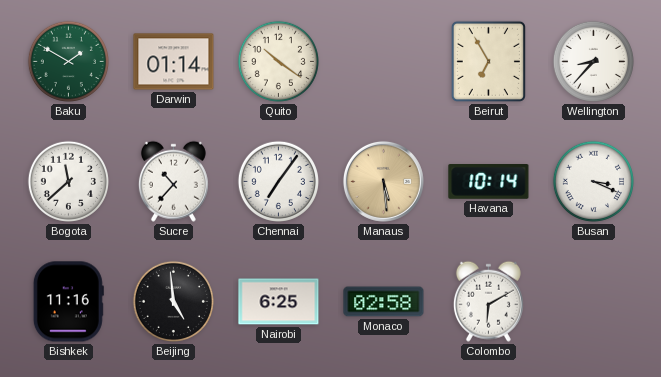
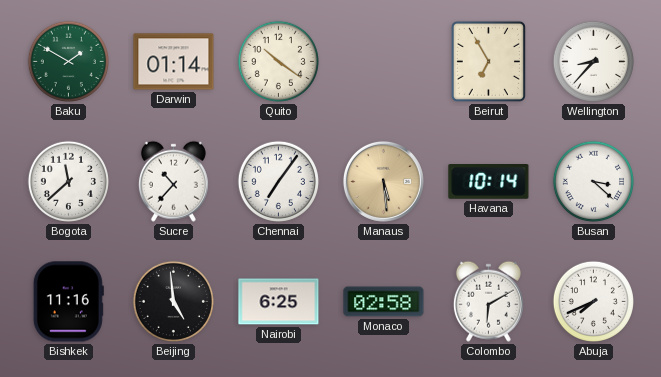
Busan: 3:19 -> 3:22
Abuja: none -> 7:41
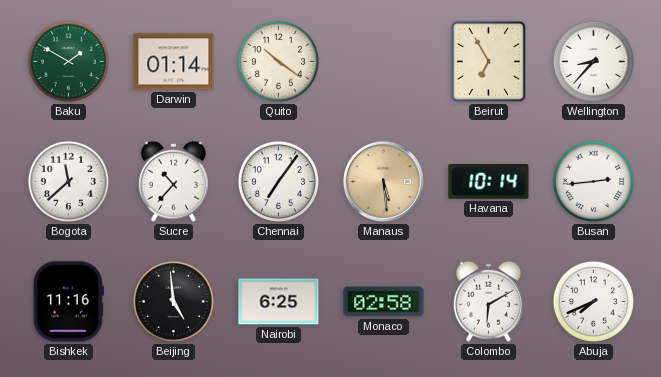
Busan: 3:22 -> 2:44
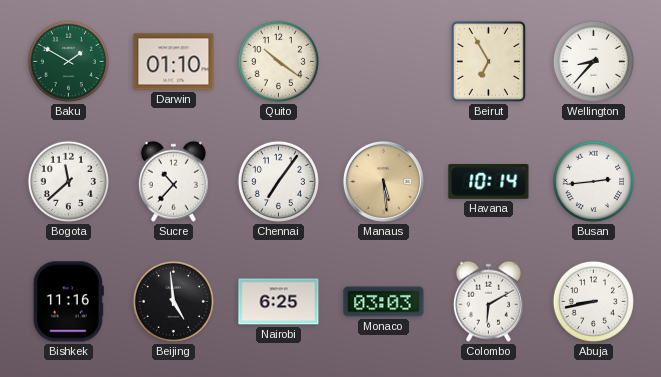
Darwin: 01:14 -> 01:10
Monaco: 02:58 -> 03:03
Abuja: 7:41 -> 8:43
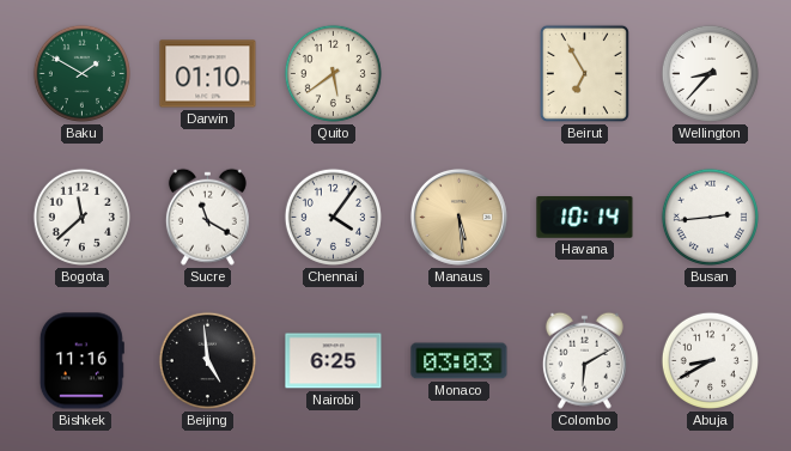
Quito: 10:21 -> 5:39
Sucre: 10:37 -> 11:20
Chennai: 7:06 -> 4:06
Abuja: 8:43 -> 8:40
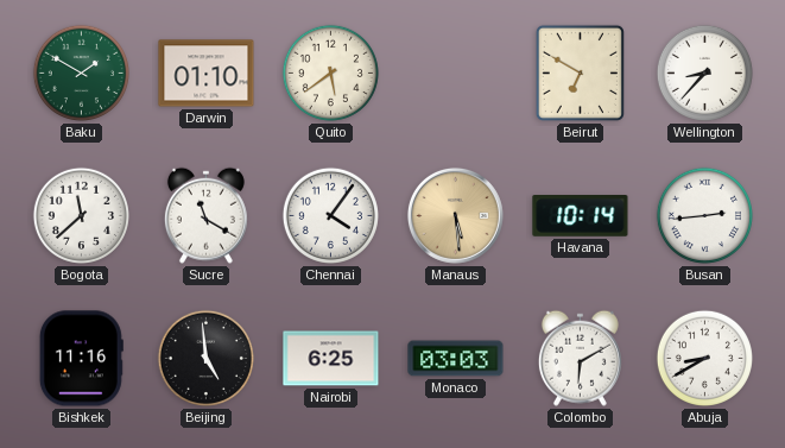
Beirut: 6:55 -> 6:50
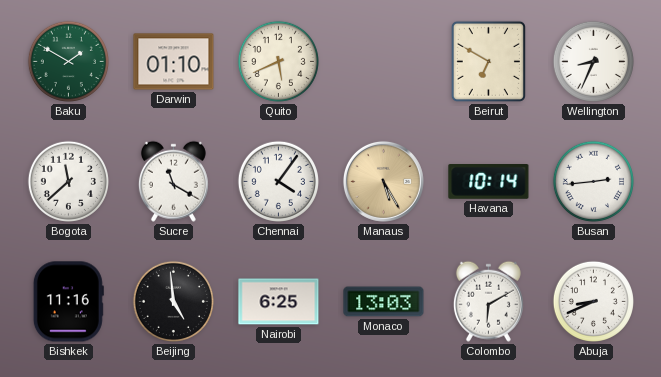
Quito: 5:39 -> 5:41
Wellington: 8:37 -> 8:34
Manaus: 5:29 -> 5:25
Monaco: 03:03 -> 13:03
Abuja: 8:40 -> 8:41
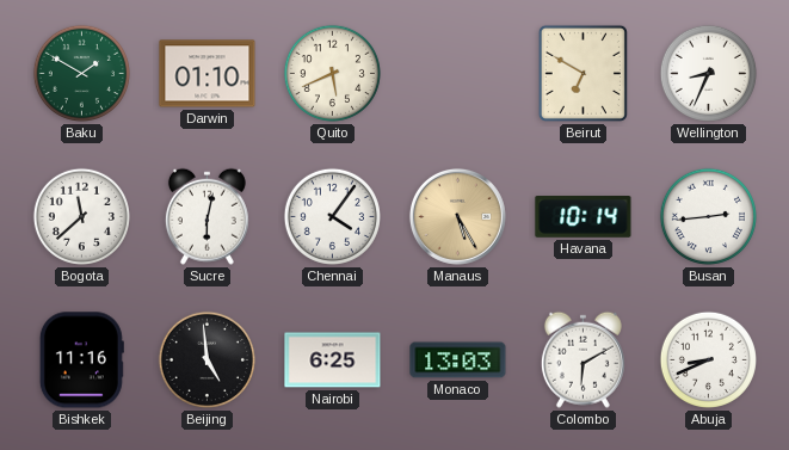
Sucre: 11:20 -> 6:02
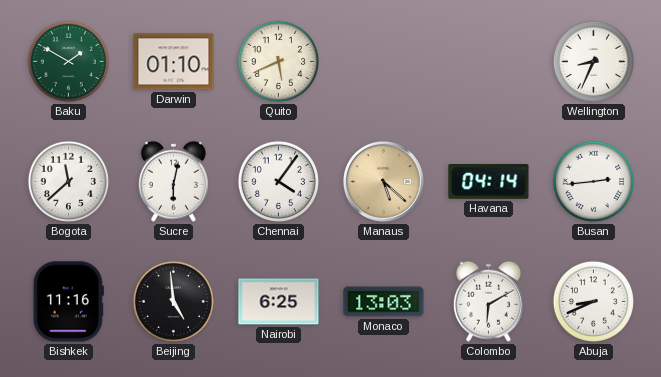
Beirut: 6:50 -> none
Manaus: 5:25 -> 5:22
Havana: 10:14 -> 04:14
